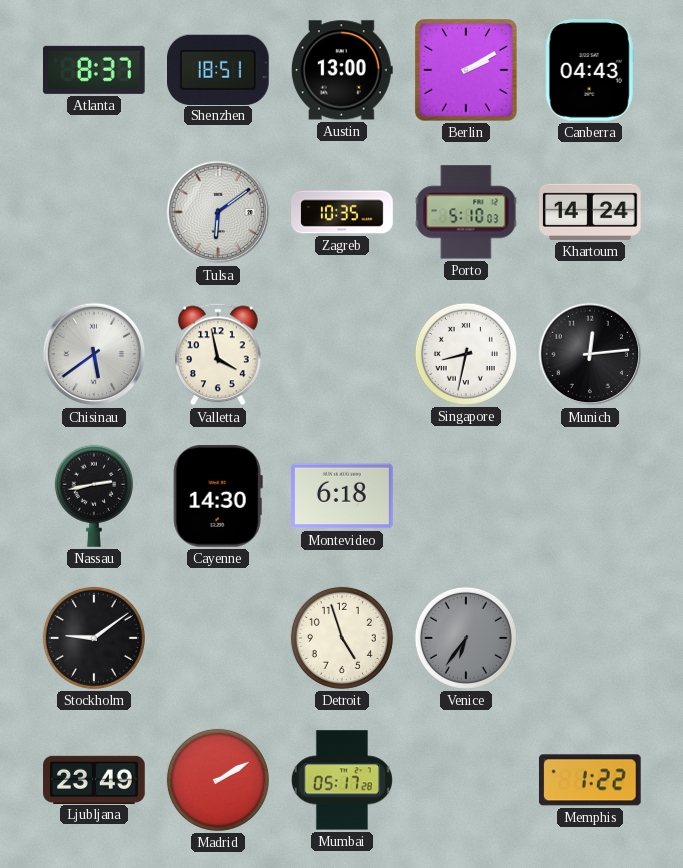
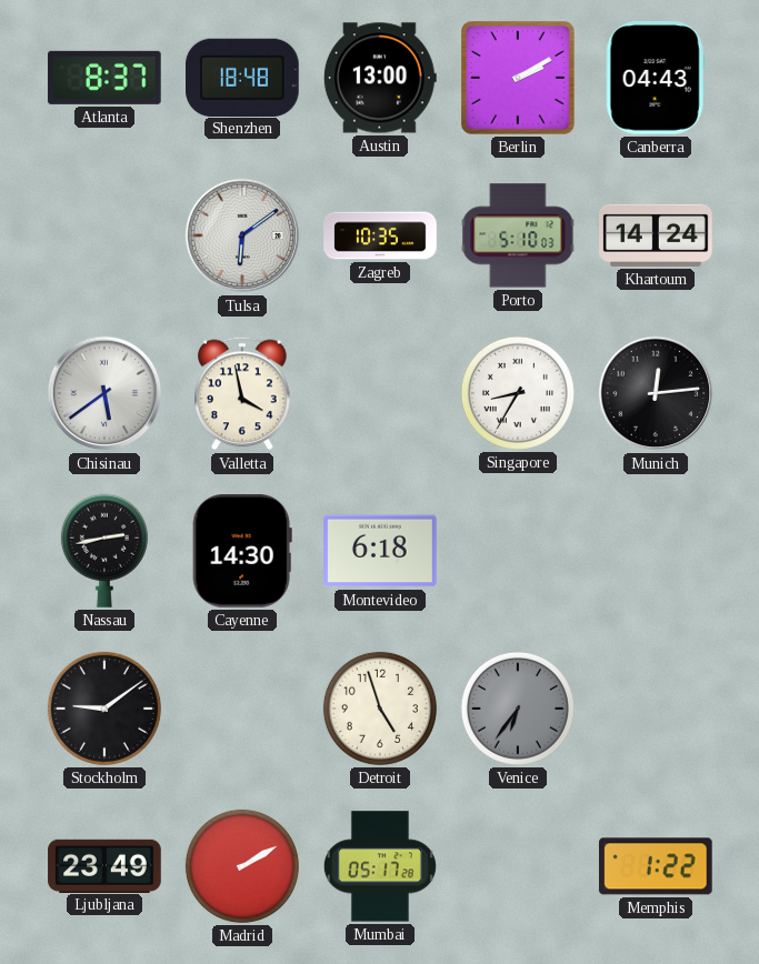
Shenzhen: 18:51 -> 18:48
Singapore: 8:32 -> 8:35
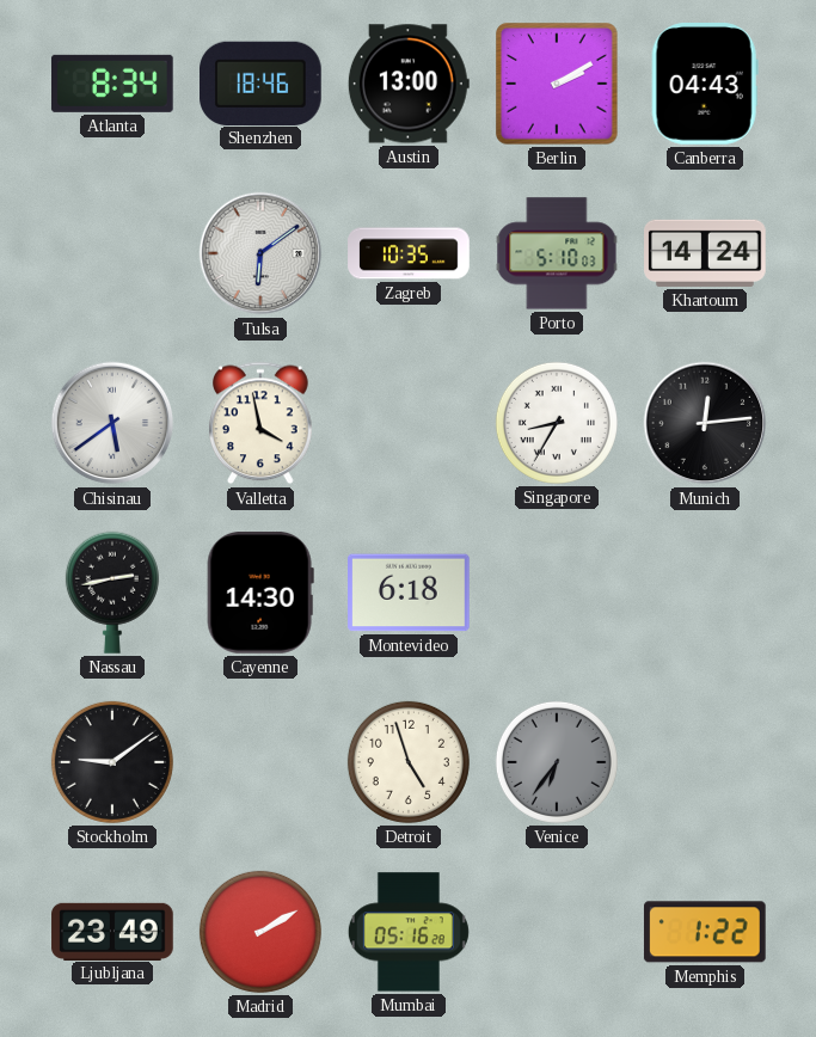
Atlanta: 8:37 -> 8:34
Shenzhen: 18:48 -> 18:46
Mumbai: 05:17 -> 05:16
